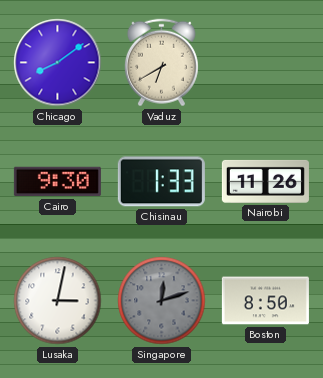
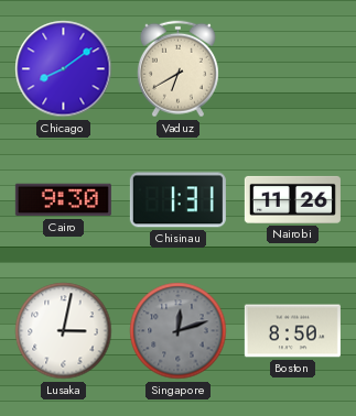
Chisinau: 1:33 -> 1:31
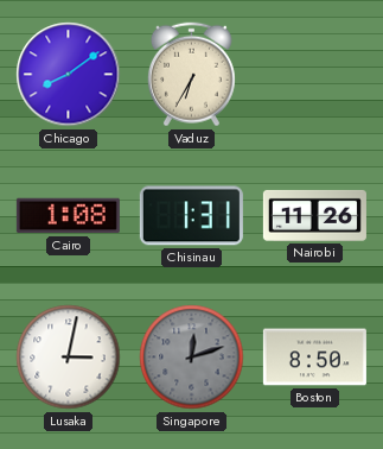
Vaduz: 6:40 -> 6:35
Cairo: 9:30 -> 1:08
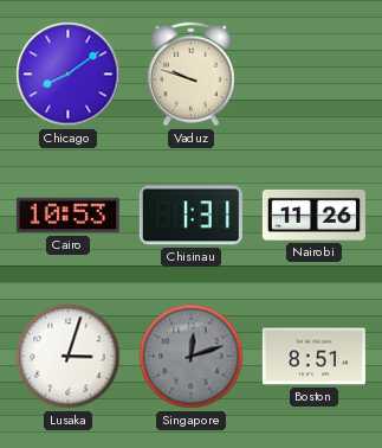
Vaduz: 6:35 -> 9:48
Cairo: 1:08 -> 10:53
Lusaka: 3:02 -> 3:03
Boston: 8:50 -> 8:51
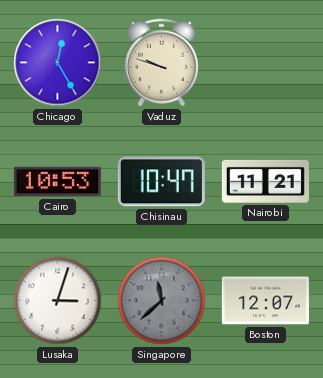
Chicago: 8:09 -> 12:25
Chisinau: 1:31 -> 10:47
Nairobi: 11:26 -> 11:21
Singapore: 12:12 -> 11:38
Boston: 8:51 -> 12:07
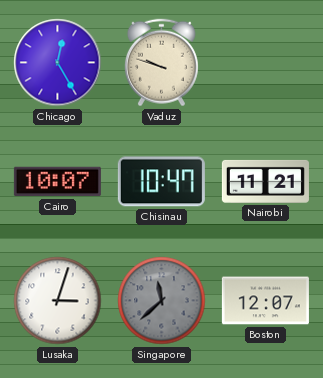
Cairo: 10:53 -> 10:07
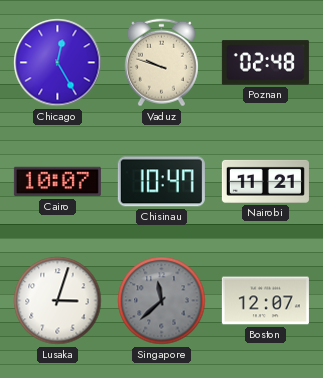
Poznan: none -> 02:48
